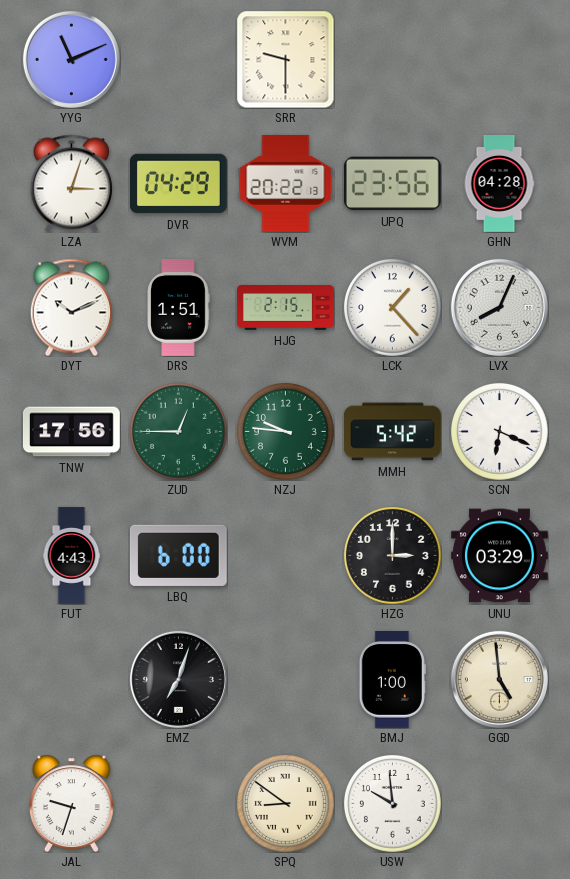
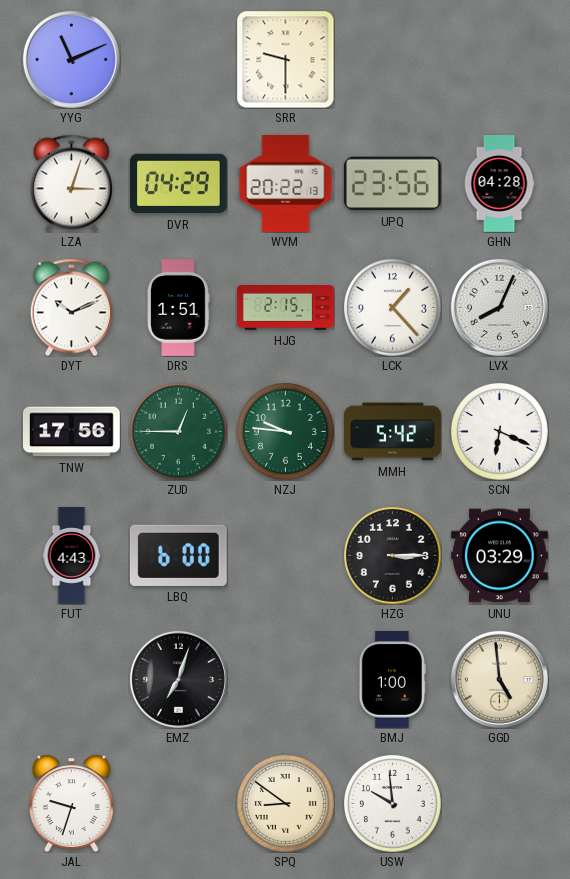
HZG: 3:00 -> 3:15
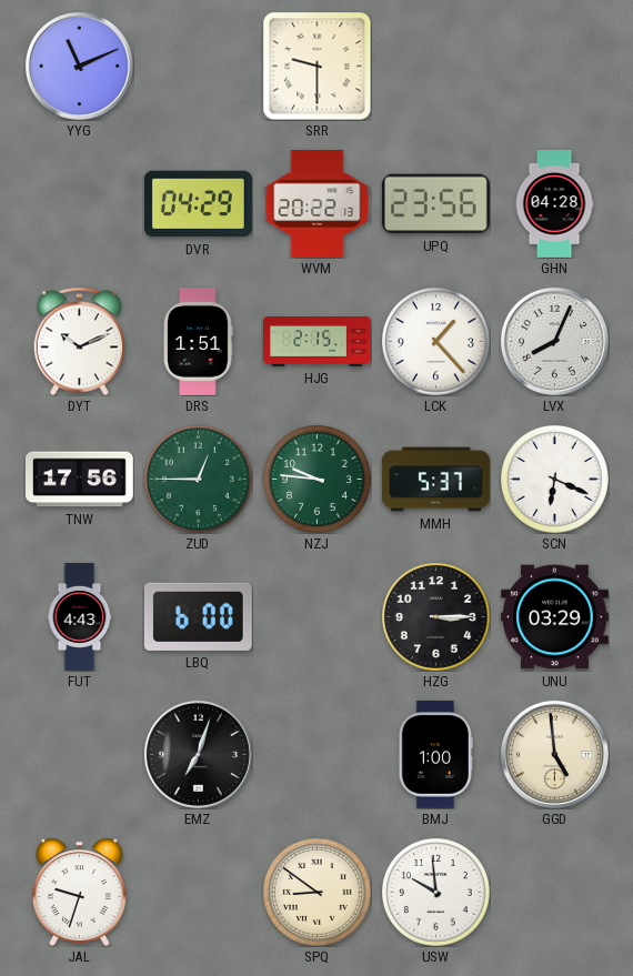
LZA: 3:03 -> none
MMH: 5:42 -> 5:37
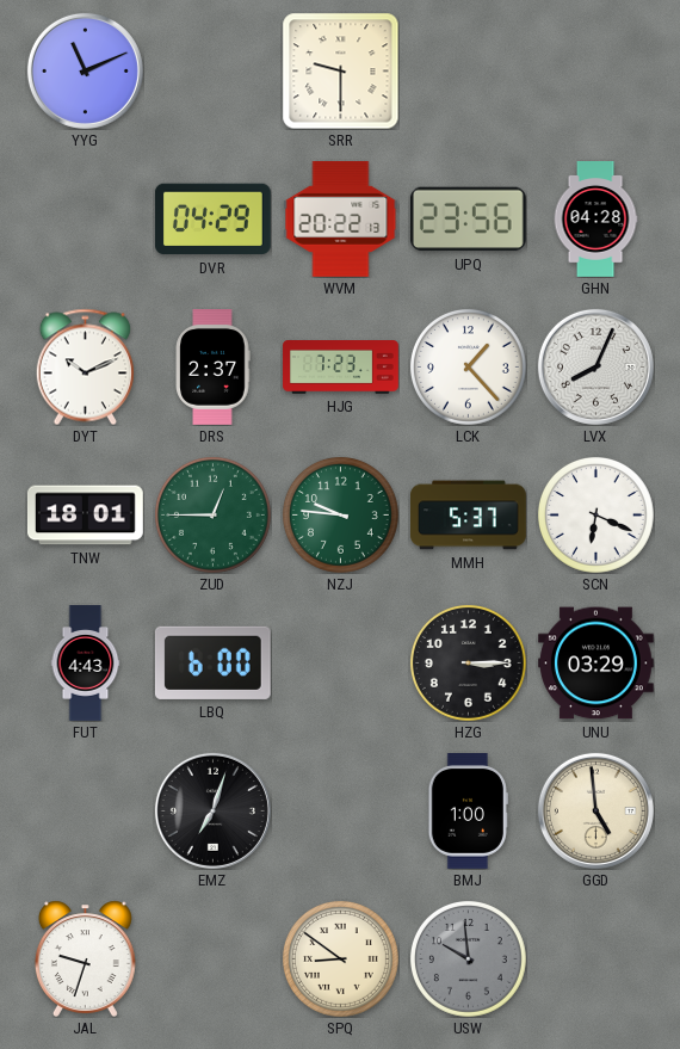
DRS: 1:51 -> 2:37
HJG: 2:15 -> 7:23
TNW: 17:56 -> 18:01
USW dial: white -> grey
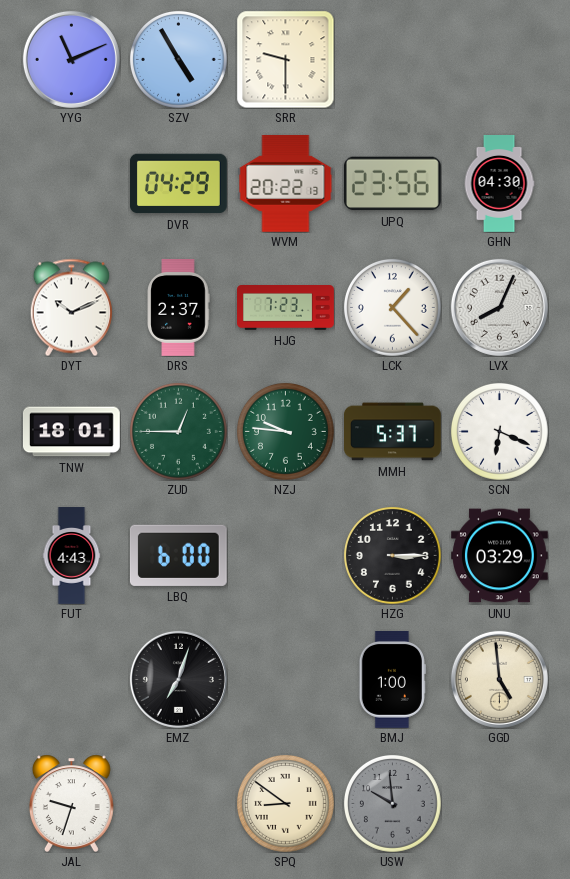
SZV: none -> 4:55
GHN: 04:28 -> 04:30
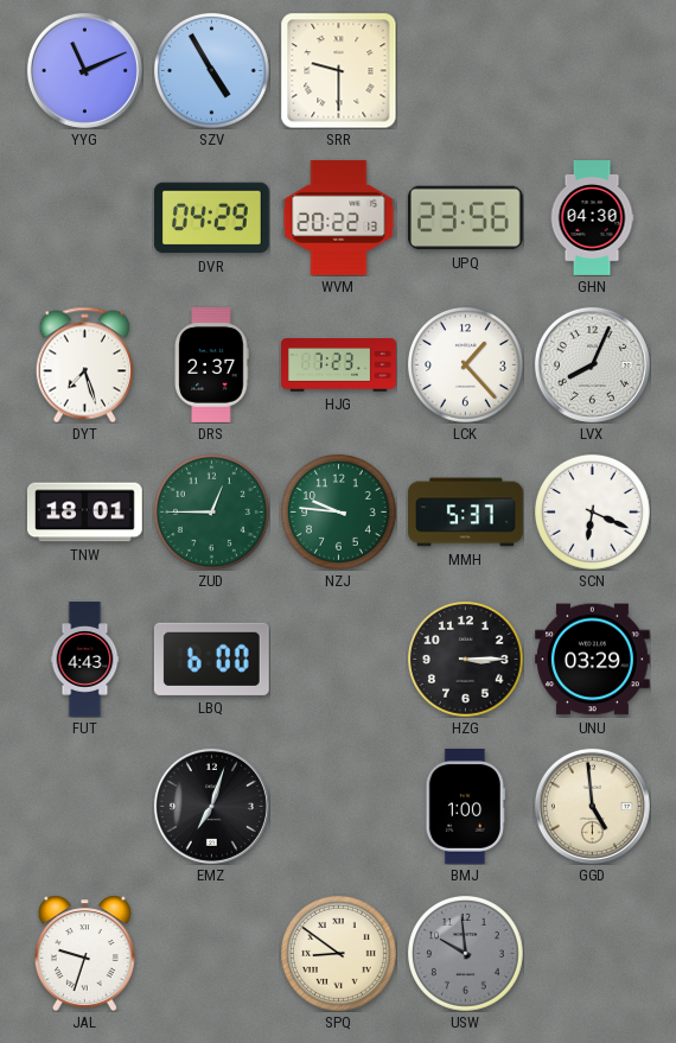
DYT: 10:11 -> 7:27
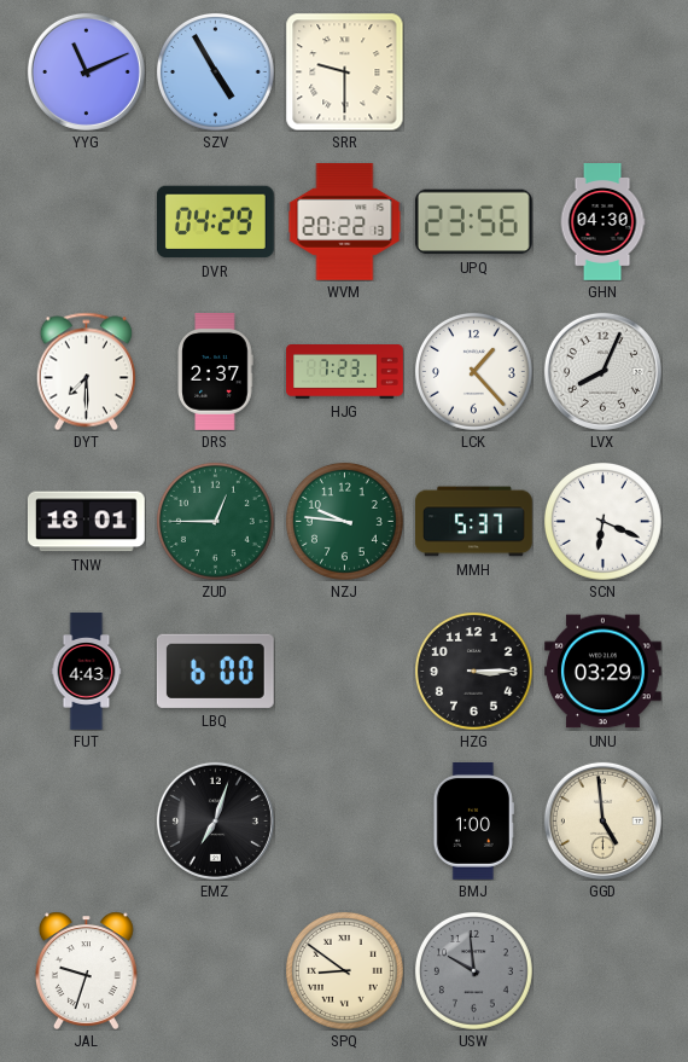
DYT: 7:27 -> 7:30
